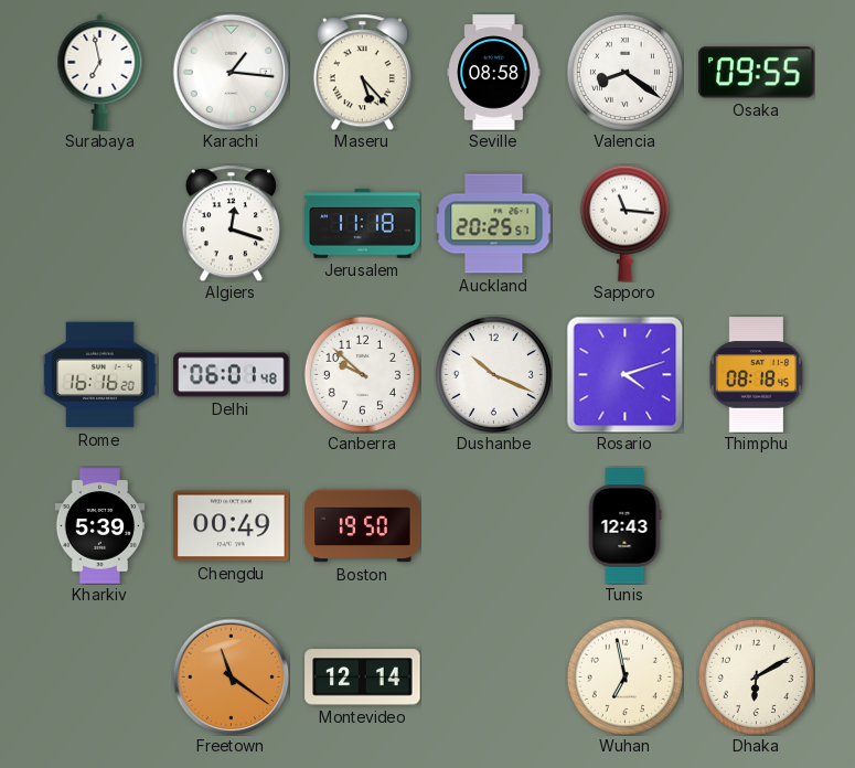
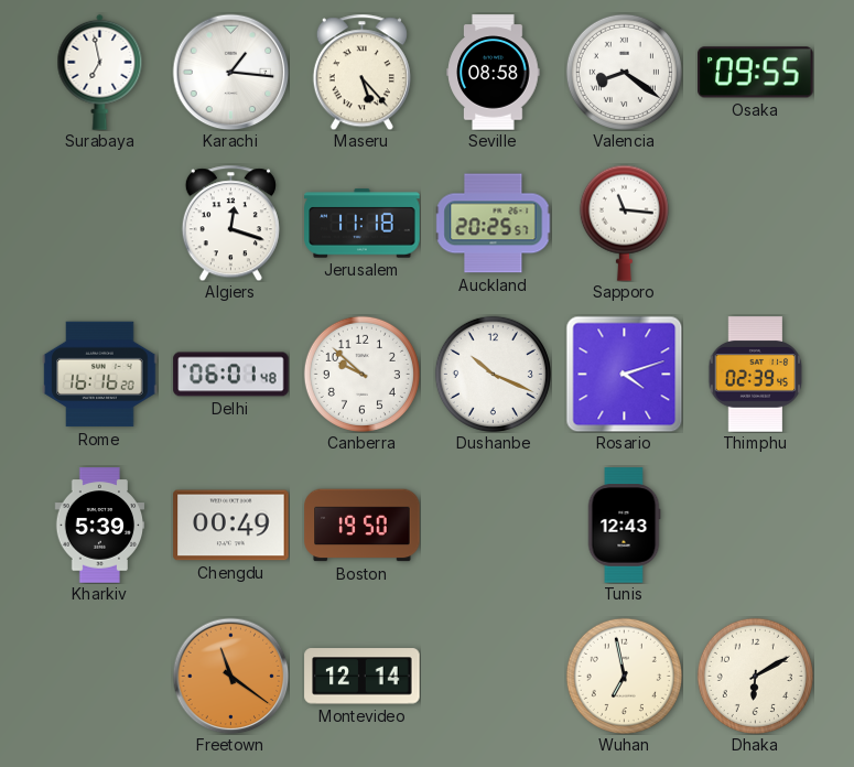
Thimphu: 08:18 -> 02:39
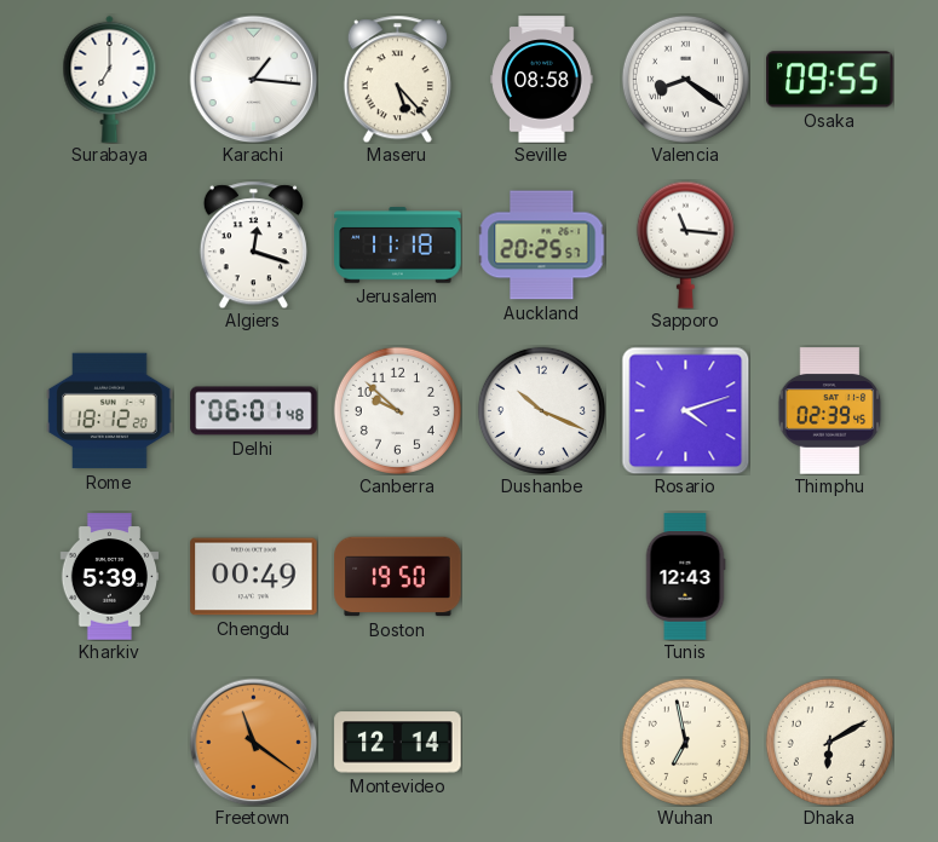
Surabaya: 6:58 -> 7:00
Rome: 16:16 -> 18:12
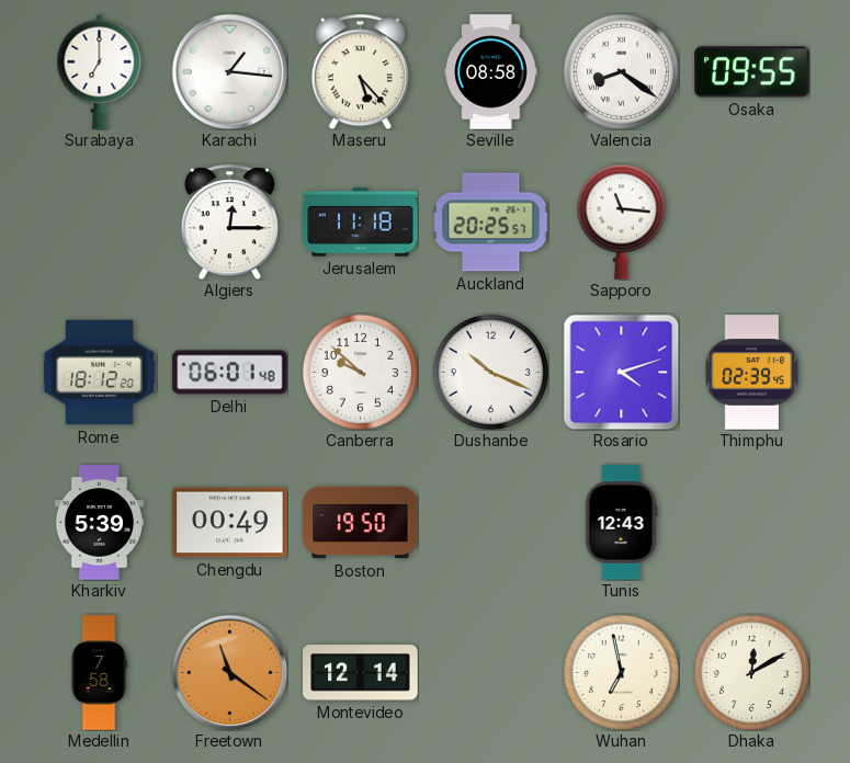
Algiers: 12:18 -> 12:15
Medellin: none -> 7:58
Dhaka: 6:10 -> 12:10
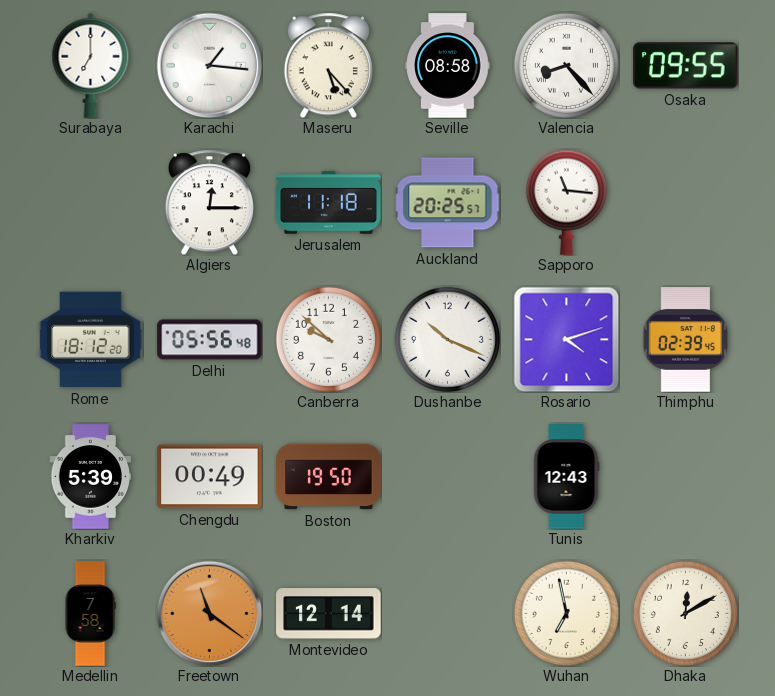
Valencia: 8:21 -> 8:23
Delhi: 06:01 -> 05:56
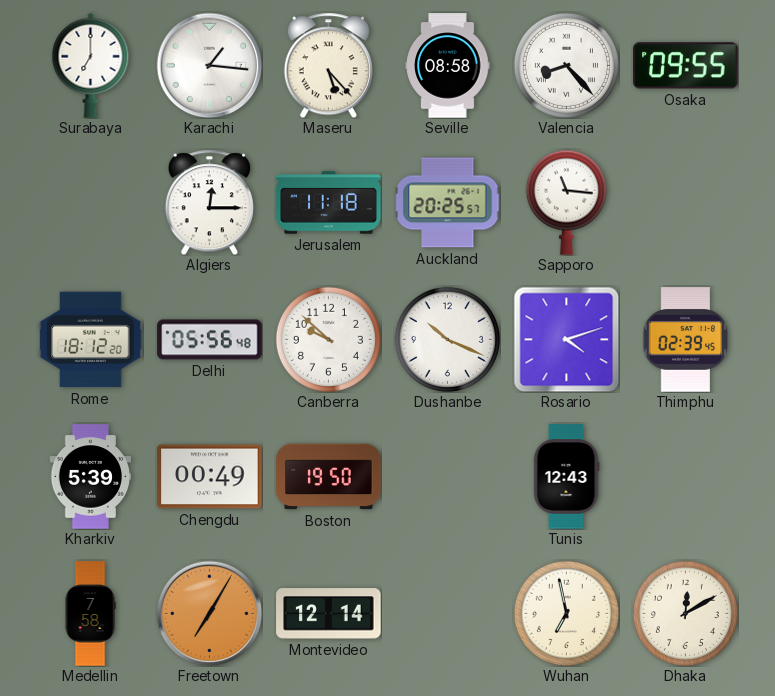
Freetown: 11:21 -> 7:05
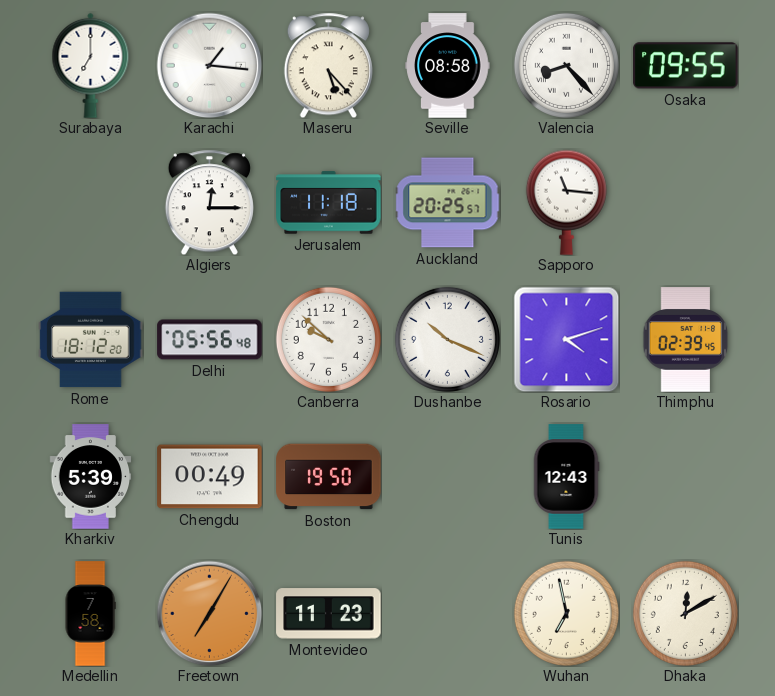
Montevideo: 12:14 -> 11:23
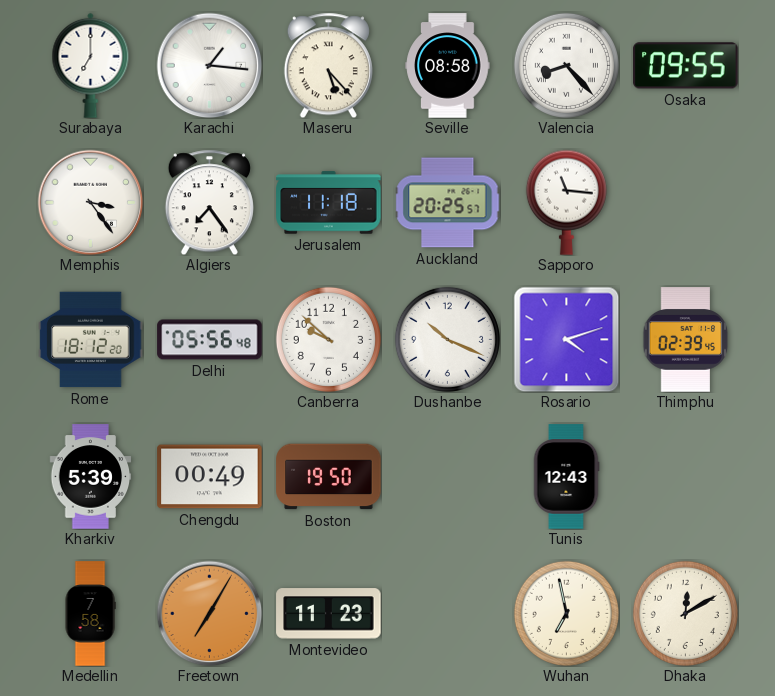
Memphis: none -> 3:24
Algiers: 12:15 -> 7:24
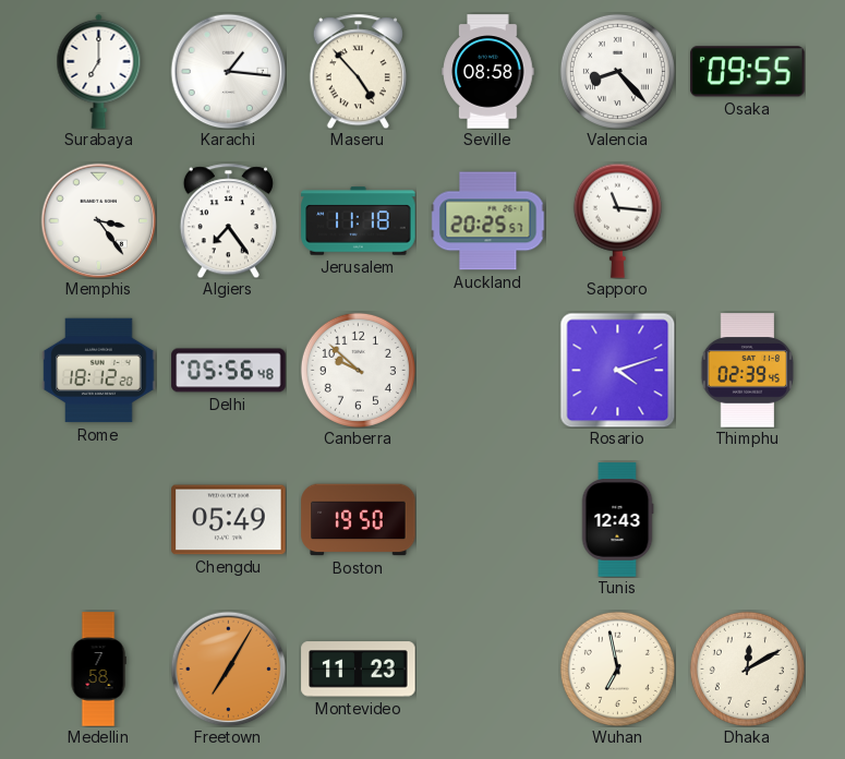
Maseru: 5:23 -> 4:53
Dushanbe: 10:19 -> none
Kharkiv: 5:39 -> none
Chengdu: 00:49 -> 05:49
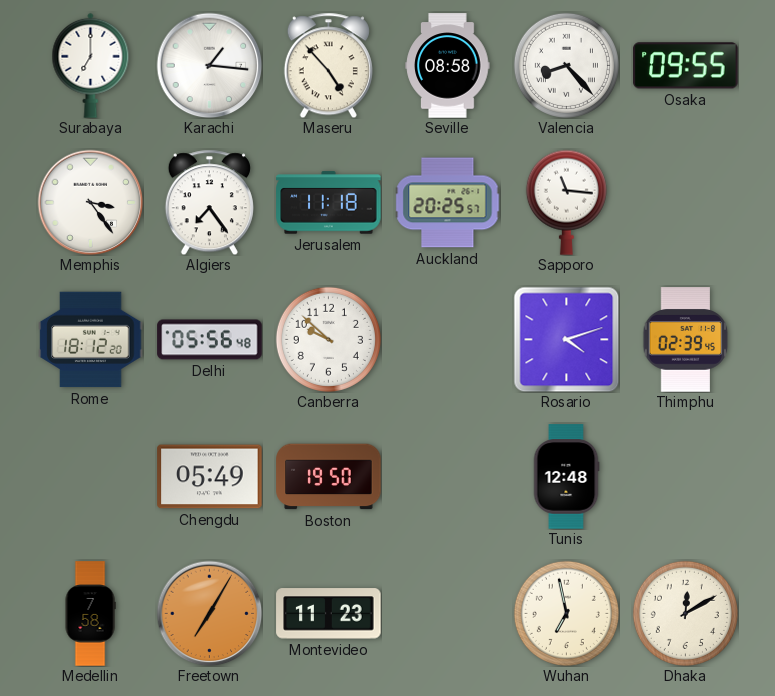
Tunis: 12:43 -> 12:48
